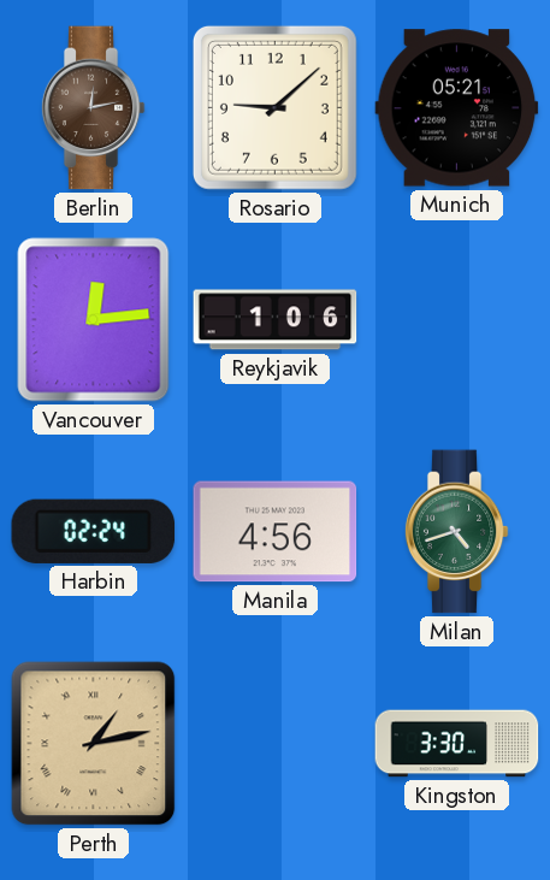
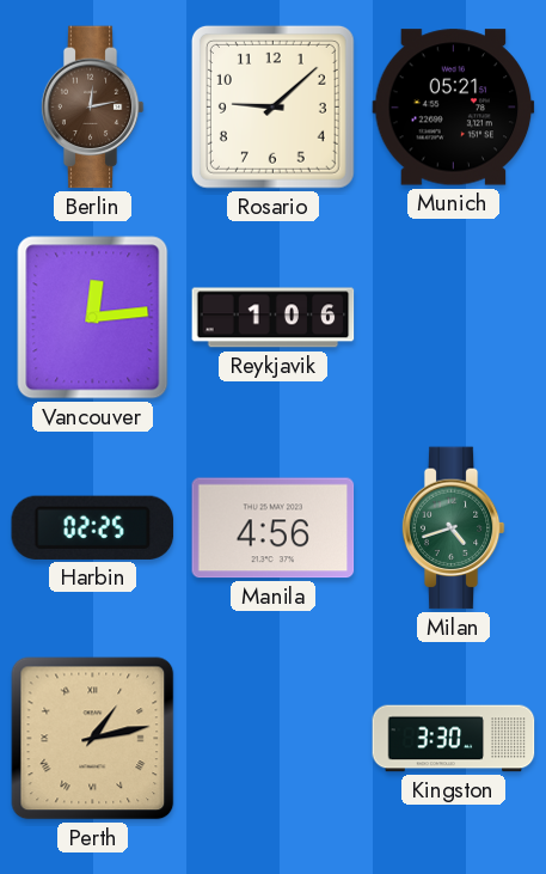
Harbin: 02:24 -> 02:25
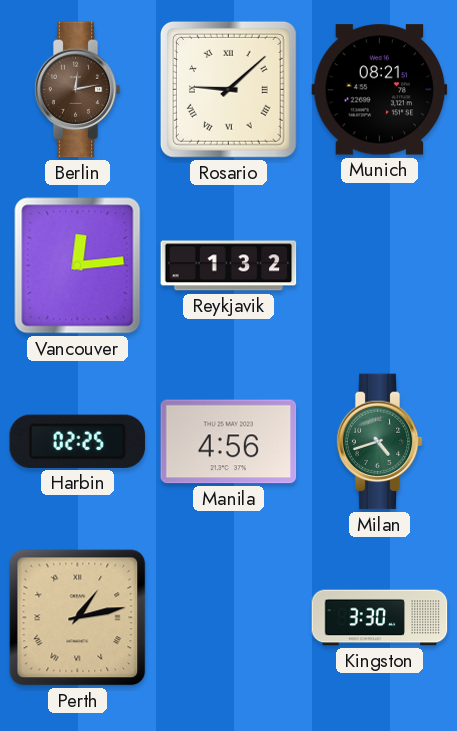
Rosario numerals: Arabic -> Roman
Munich: 05:21 -> 08:21
Reykjavik: 1:06 -> 1:32
